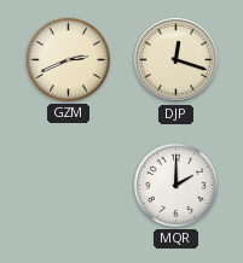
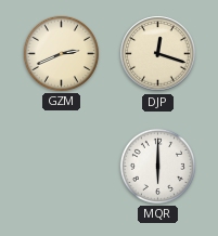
MQR: 2:00 -> 6:00
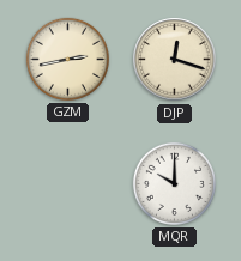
GZM: 2:41 -> 2:43
MQR: 6:00 -> 10:00
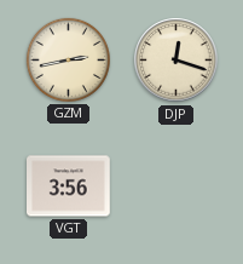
VGT: none -> 3:56
MQR: 10:00 -> none
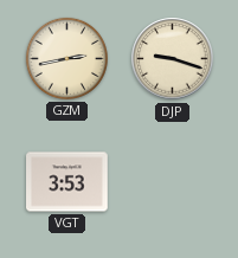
DJP: 12:18 -> 9:18
VGT: 3:56 -> 3:53
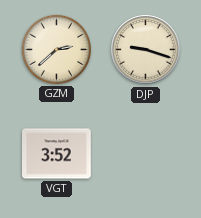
GZM: 2:43 -> 2:38
VGT: 3:53 -> 3:52
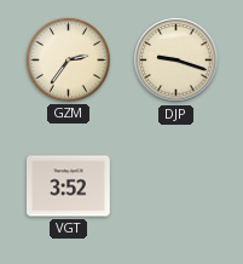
GZM: 2:38 -> 2:36
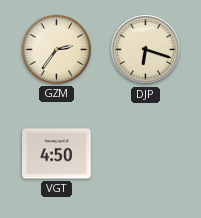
DJP: 9:18 -> 6:18
VGT: 3:52 -> 4:50
